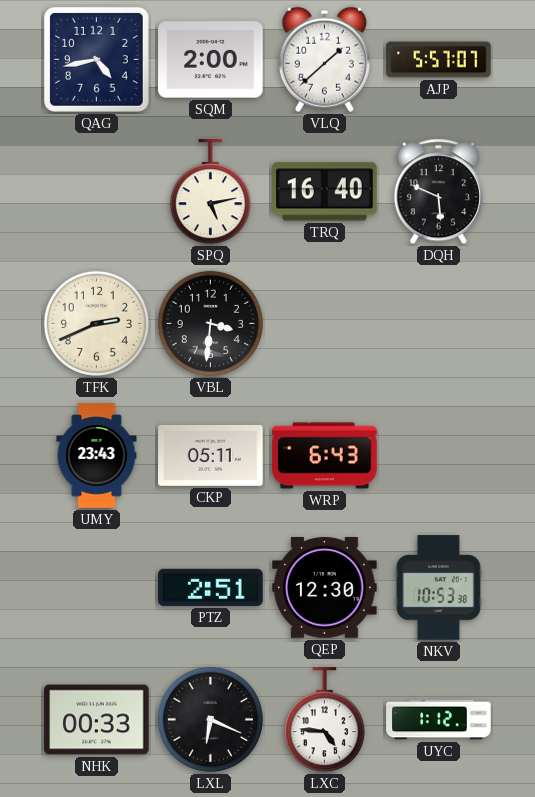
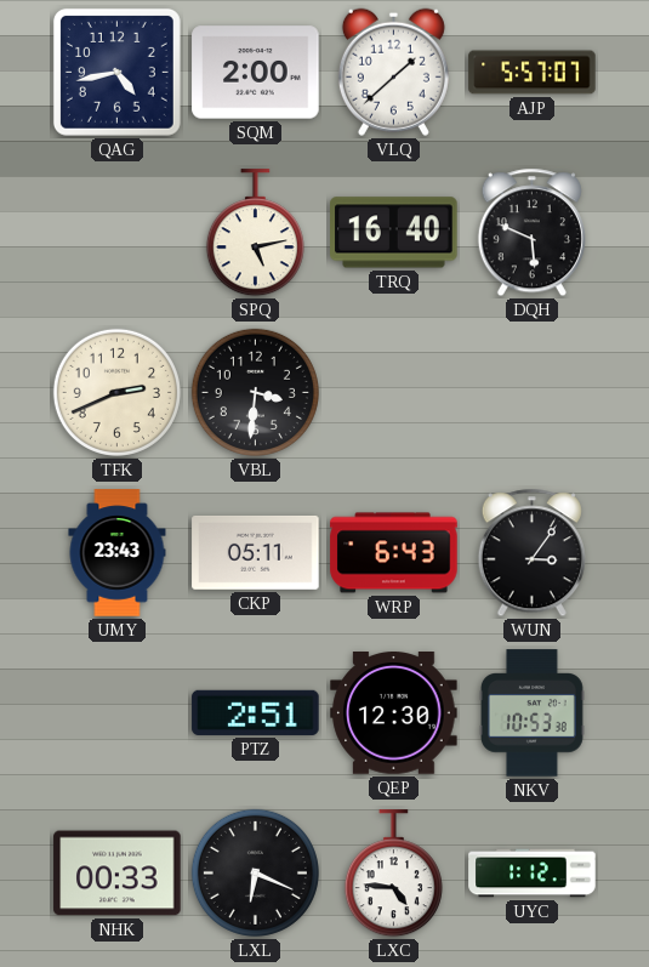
WUN: none -> 3:06
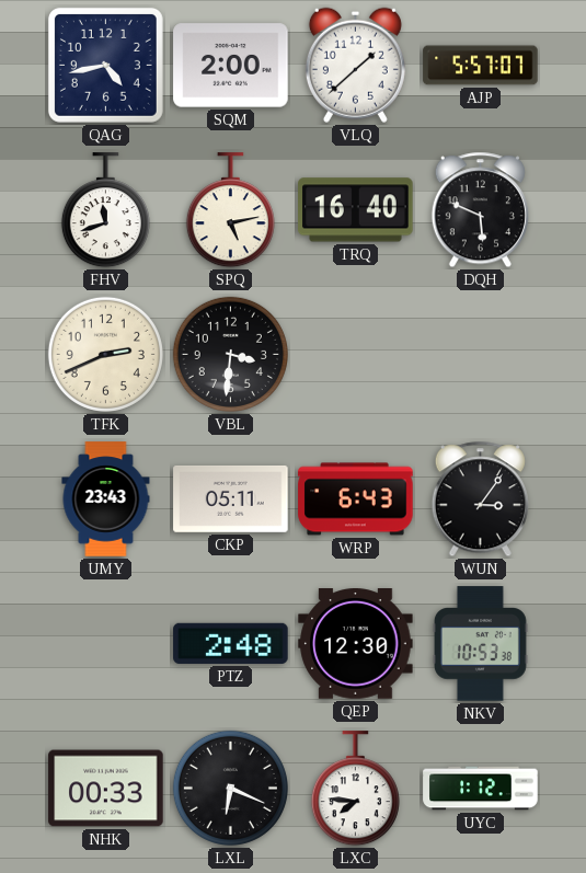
FHV: none -> 11:42
PTZ: 2:51 -> 2:48
LXC: 4:46 -> 7:46
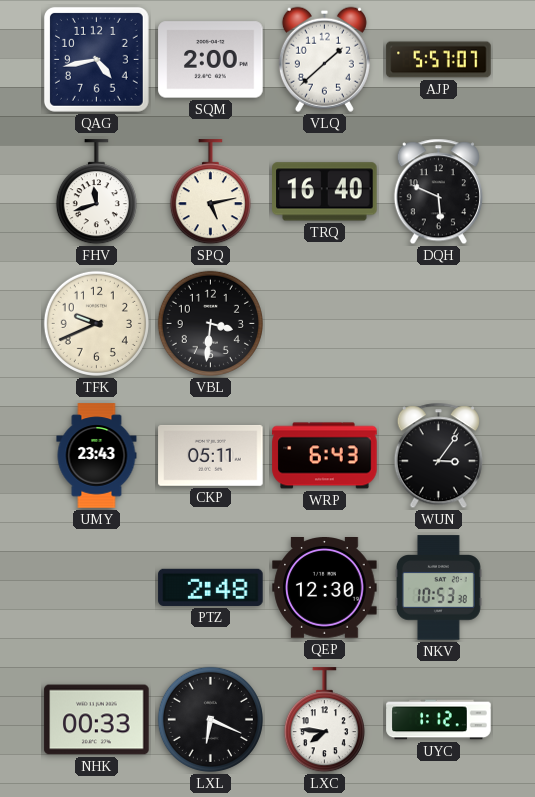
TFK: 2:41 -> 9:41
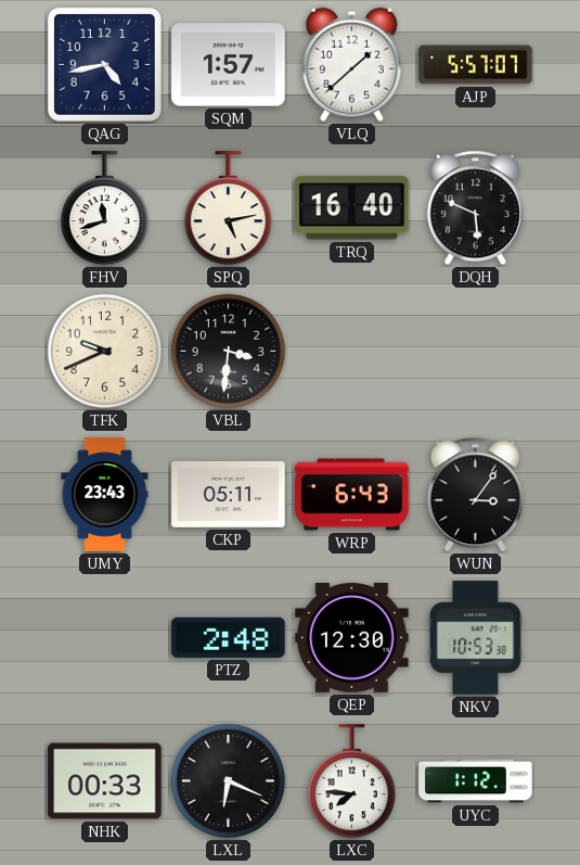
SQM: 2:00 -> 1:57
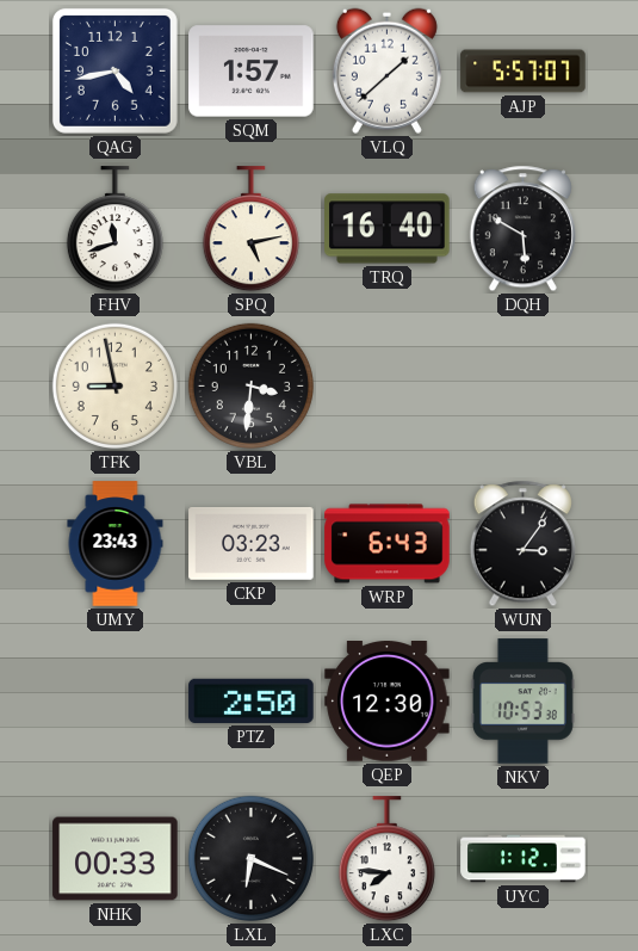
DQH: 5:49 -> 5:50
TFK: 9:41 -> 8:58
CKP: 05:11 -> 03:23
PTZ: 2:48 -> 2:50
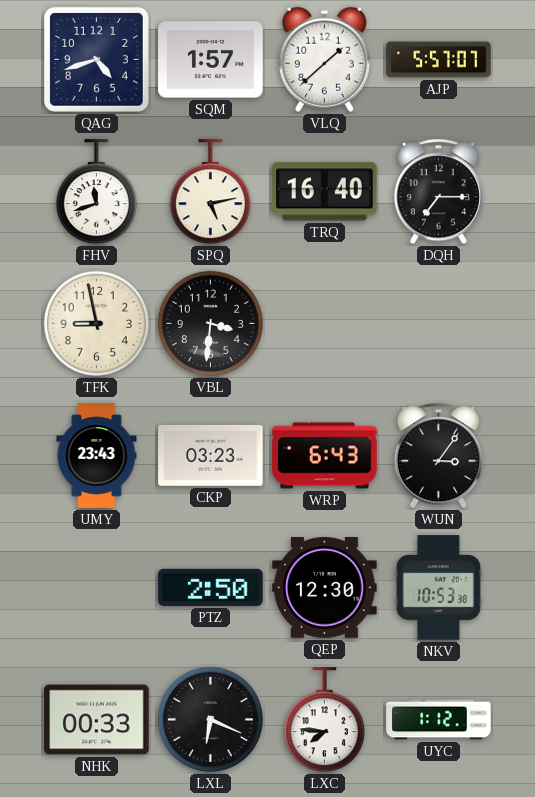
QAG: 4:43 -> 4:42
DQH: 5:50 -> 7:15
